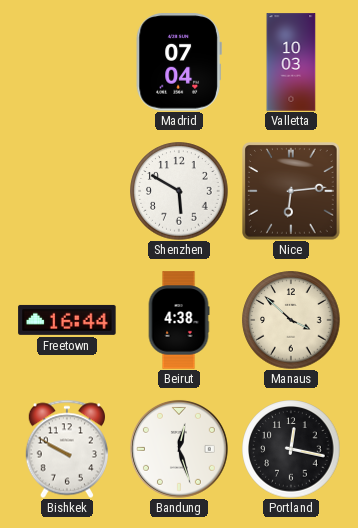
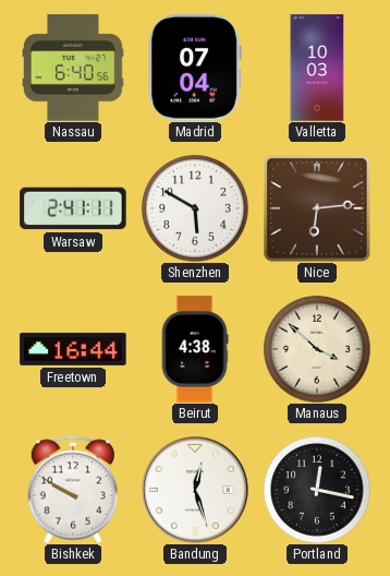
Nassau: none -> 6:40
Warsaw: none -> 2:41
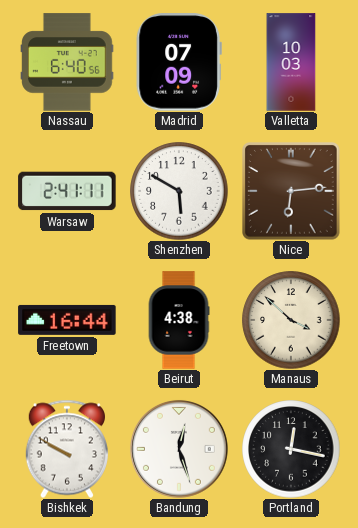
Madrid: 07:04 -> 07:09
